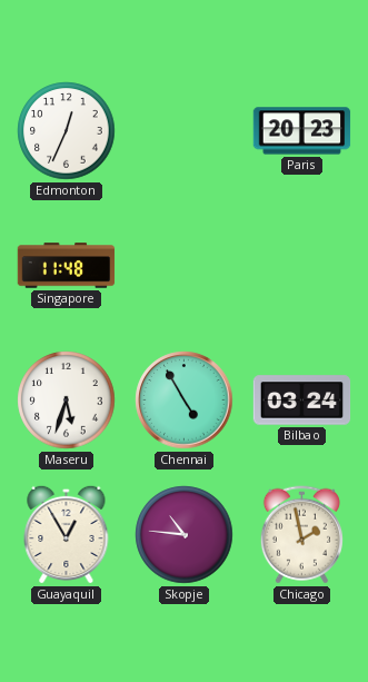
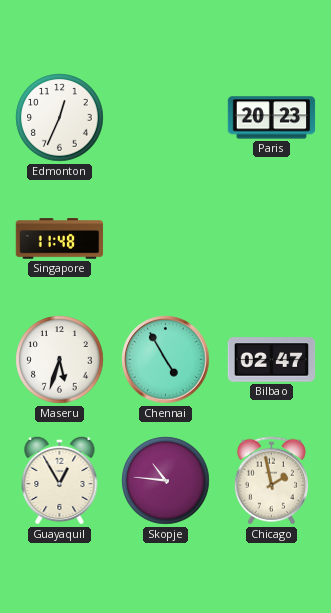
Bilbao: 03:24 -> 02:47
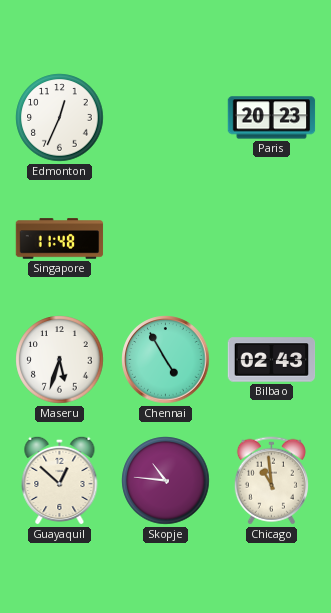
Bilbao: 02:47 -> 02:43
Guayaquil: 12:55 -> 12:52
Chicago: 1:58 -> 10:59
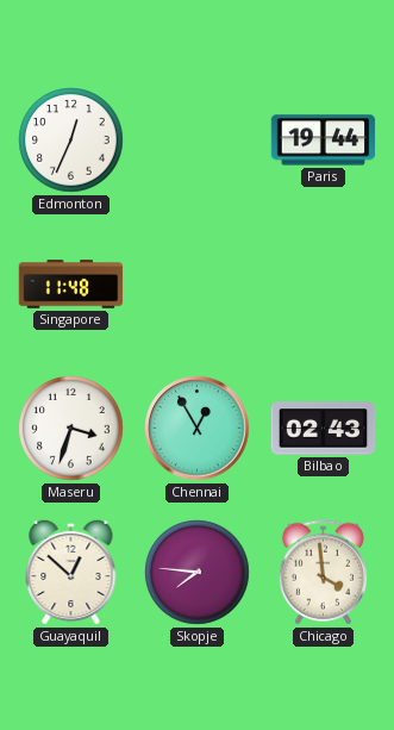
Paris: 20:23 -> 19:44
Maseru: 5:33 -> 3:33
Chennai: 4:55 -> 12:55
Skopje: 10:46 -> 7:46
Chicago: 10:59 -> 3:59
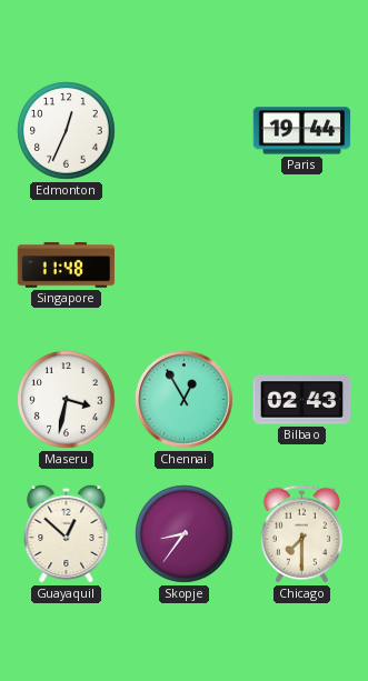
Maseru: 3:33 -> 3:32
Skopje: 7:46 -> 8:36
Chicago: 3:59 -> 7:30
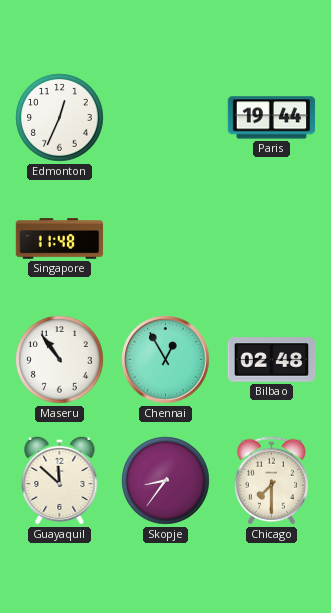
Maseru: 3:32 -> 10:54
Bilbao: 02:43 -> 02:48
Guayaquil: 12:52 -> 11:52
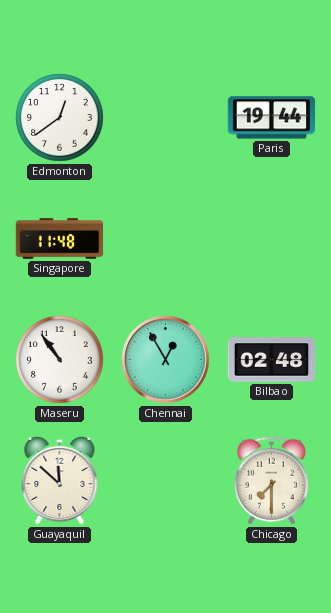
Edmonton: 12:34 -> 12:39
Skopje: 8:36 -> none
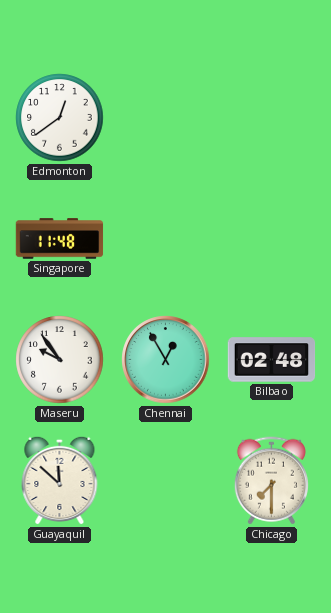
Paris: 19:44 -> none
Maseru: 10:54 -> 9:54
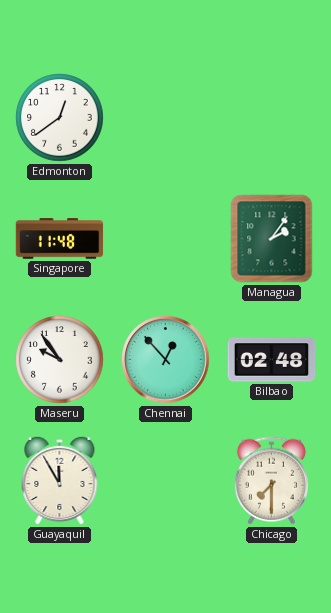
Managua: none -> 2:06
Chennai: 12:55 -> 12:53
Guayaquil: 11:52 -> 11:55
